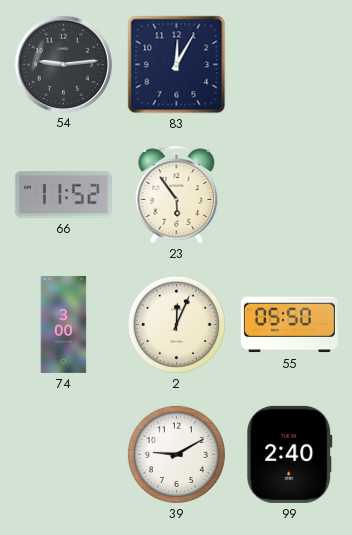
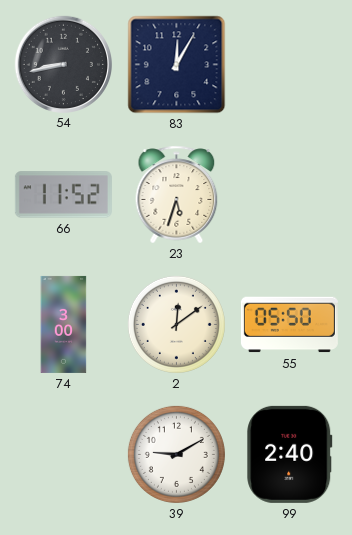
54: 9:14 -> 8:43
23: 5:54 -> 5:33
2: 12:04 -> 12:09
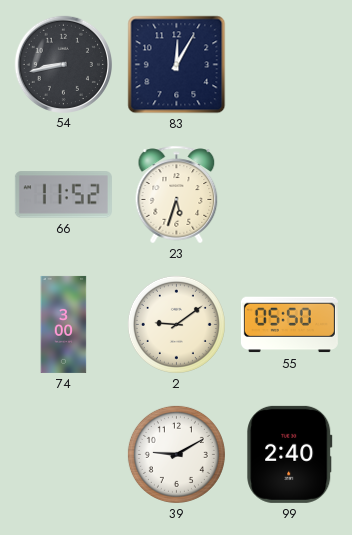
2: 12:09 -> 9:09
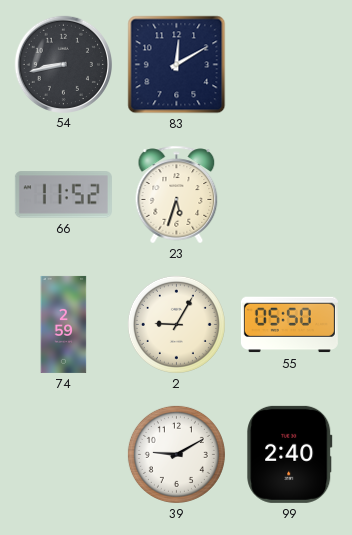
83: 12:05 -> 12:10
74: 3:00 -> 2:59
2: 9:09 -> 9:05
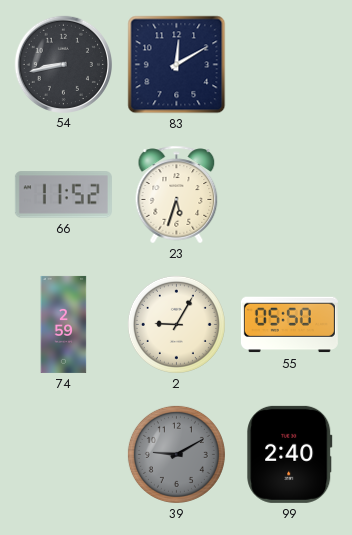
39 dial: white -> grey
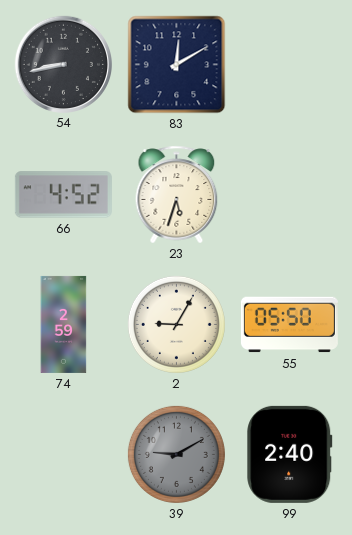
66: 11:52 -> 4:52
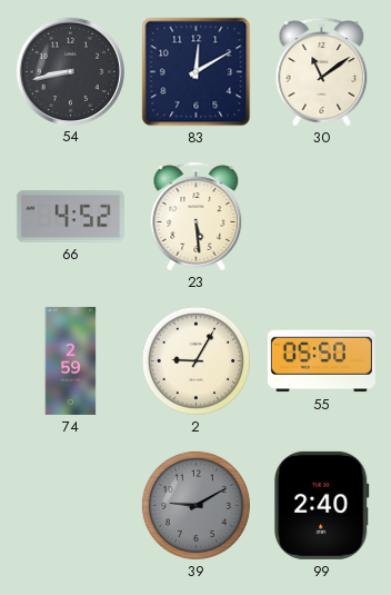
30: none -> 11:09
23: 5:33 -> 5:29
